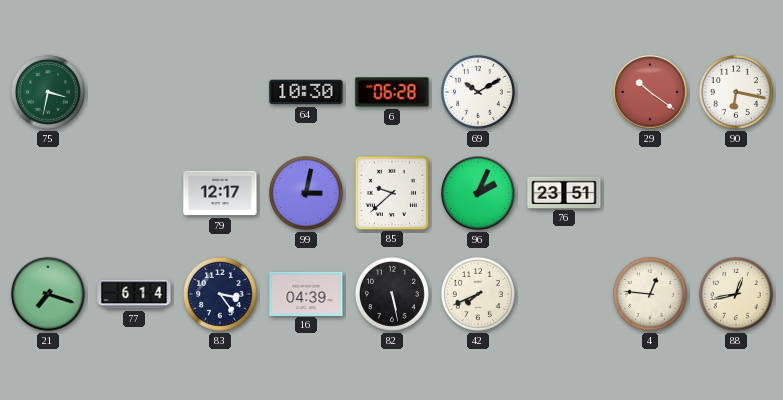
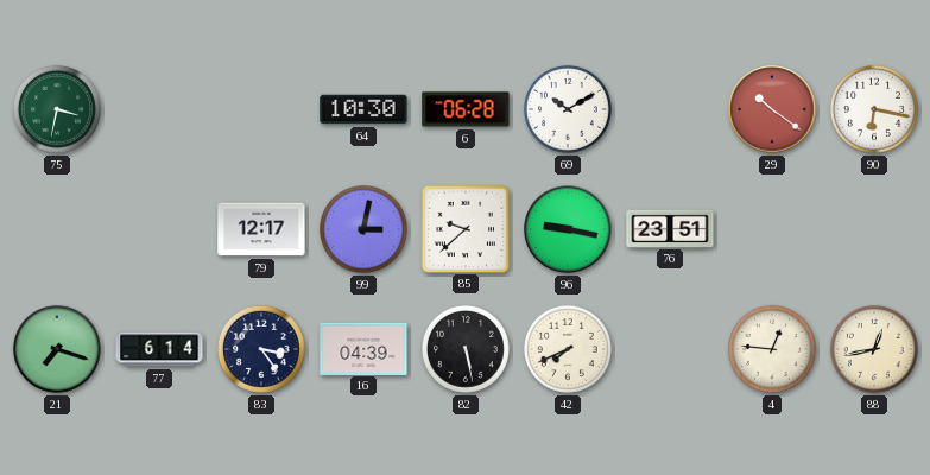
96: 2:04 -> 9:17
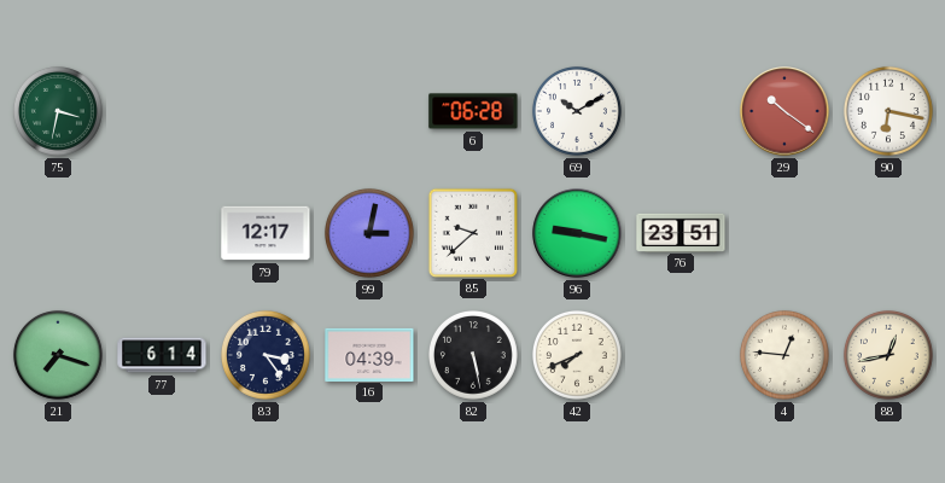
64: 10:30 -> none
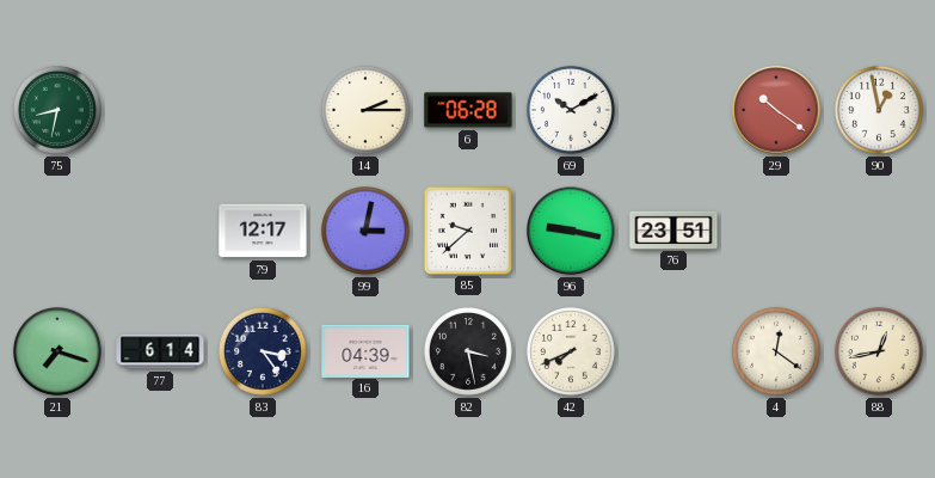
75: 3:32 -> 8:32
14: none -> 2:15
90: 6:17 -> 12:58
82: 5:28 -> 3:28
4: 12:46 -> 12:21
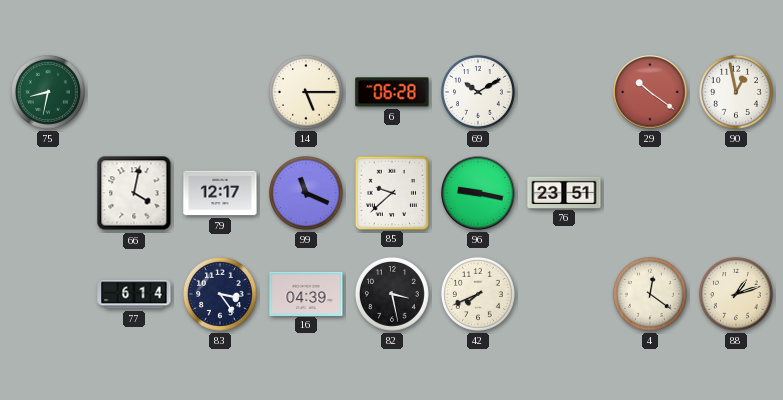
14: 2:15 -> 5:15
66: none -> 4:02
99: 3:02 -> 11:19
21: 7:18 -> none
88: 12:43 -> 1:12
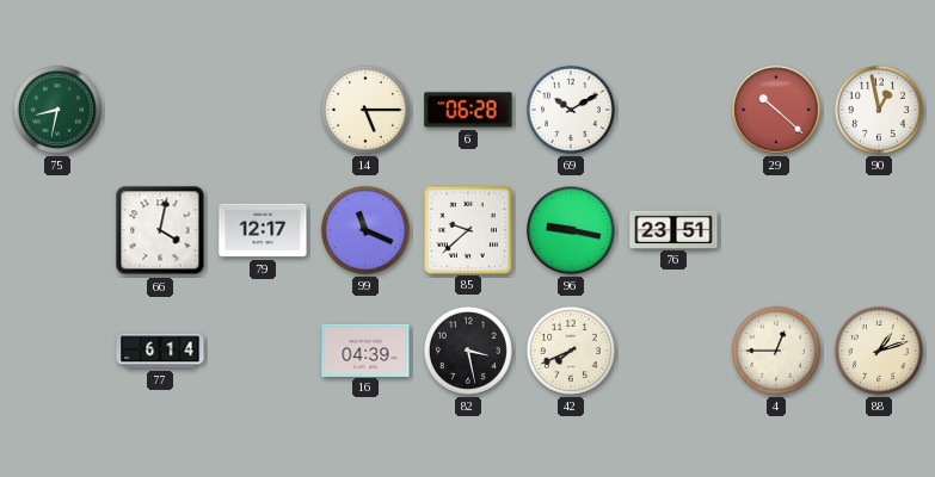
29: 10:21 -> 10:22
83: 3:24 -> none
4: 12:21 -> 12:45
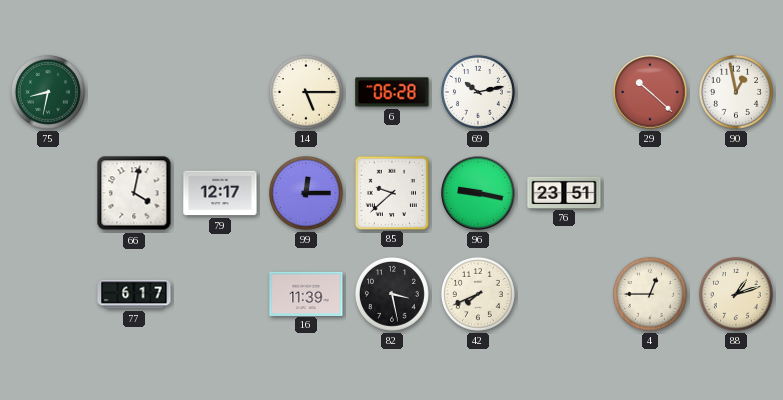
69: 10:10 -> 10:13
99: 11:19 -> 12:15
77: 6:14 -> 6:17
16: 04:39 -> 11:39
